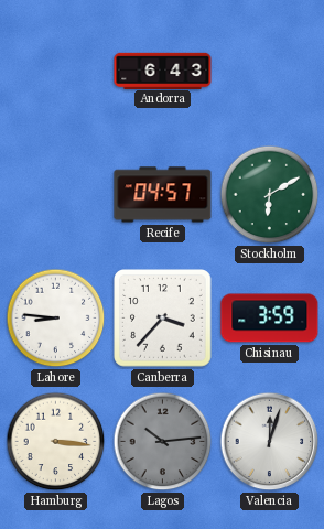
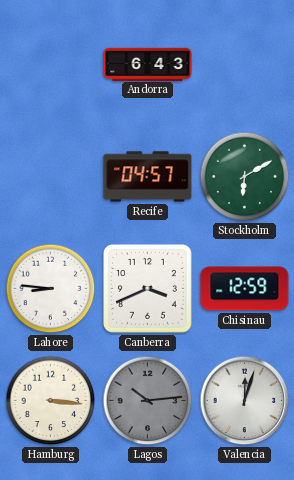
Canberra: 3:37 -> 3:41
Chisinau: 3:59 -> 12:59
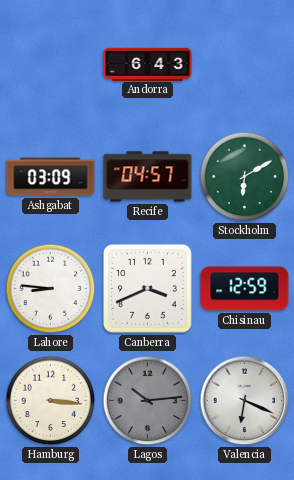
Ashgabat: none -> 03:09
Valencia: 12:03 -> 6:19
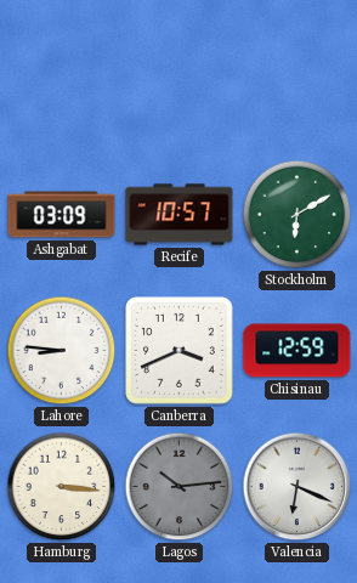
Andorra: 6:43 -> none
Recife: 04:57 -> 10:57
